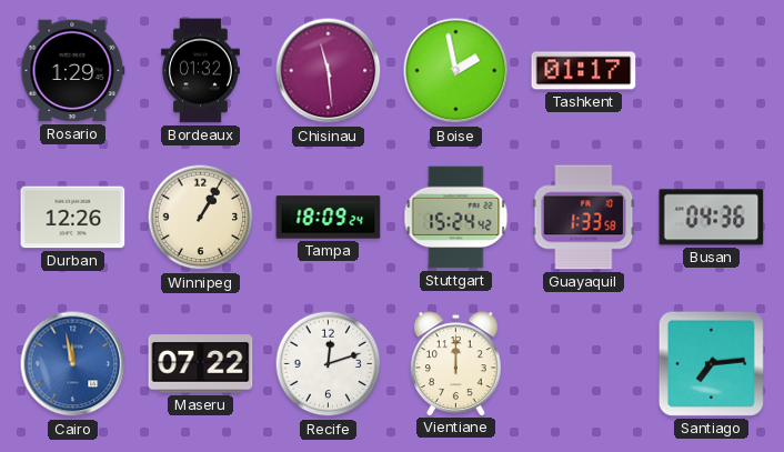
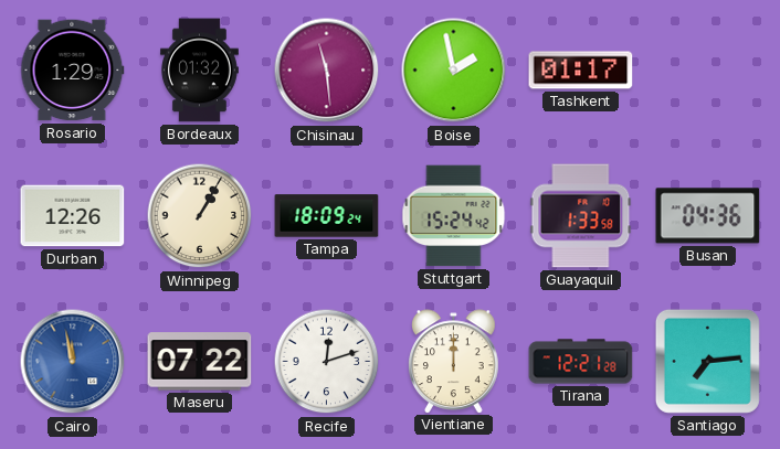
Tirana: none -> 12:21
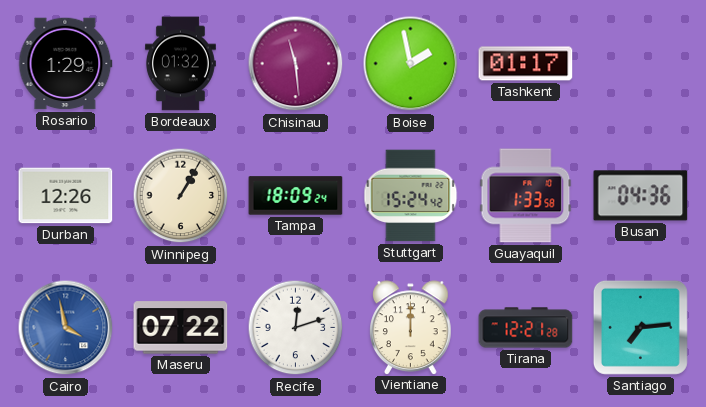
Cairo: 11:58 -> 3:58
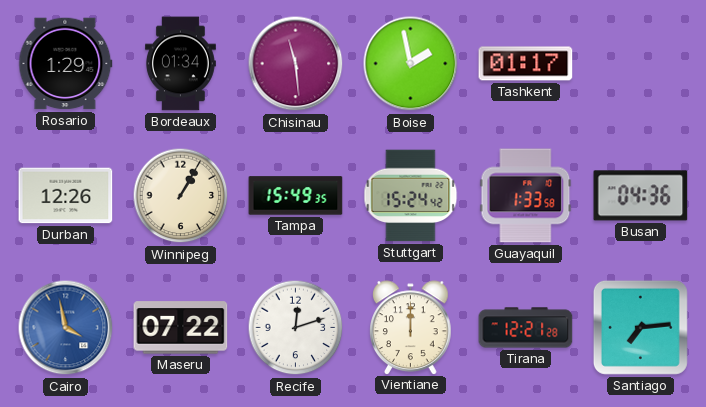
Bordeaux: 01:32 -> 01:34
Tampa: 18:09 -> 15:49
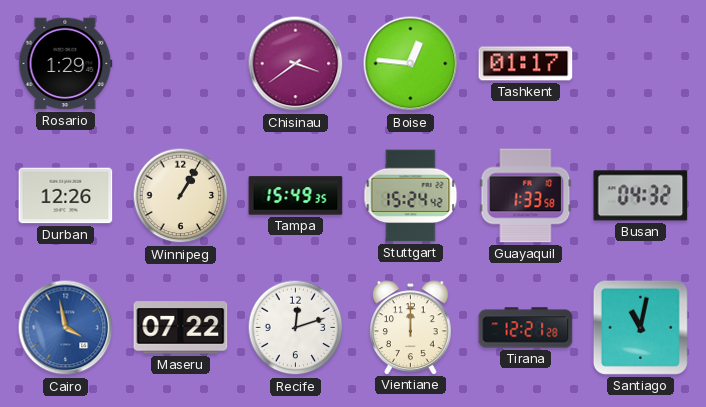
Bordeaux: 01:34 -> none
Chisinau: 11:29 -> 3:39
Boise: 1:58 -> 12:46
Busan: 04:36 -> 04:32
Santiago: 7:14 -> 11:02
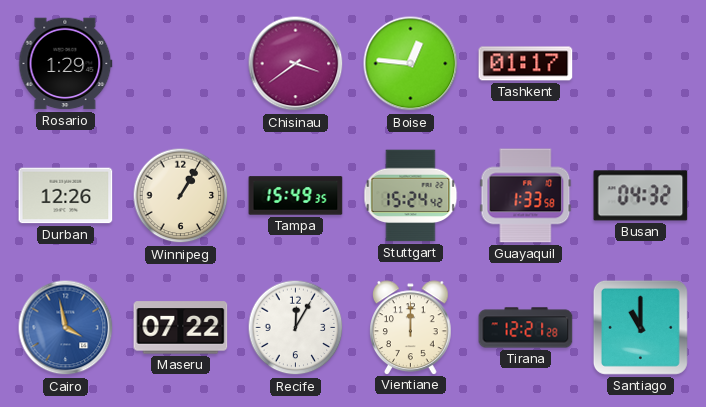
Recife: 12:12 -> 12:05
Santiago: 11:02 -> 11:00
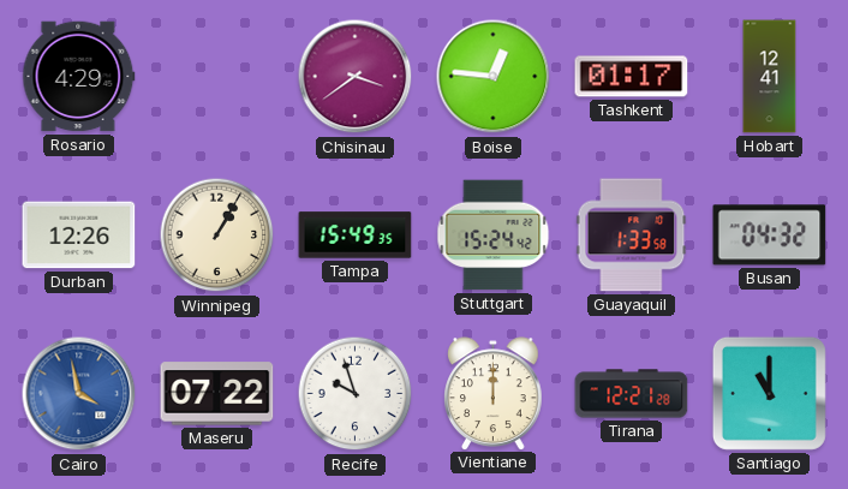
Rosario: 1:29 -> 4:29
Hobart: none -> 12:41
Recife: 12:05 -> 9:57
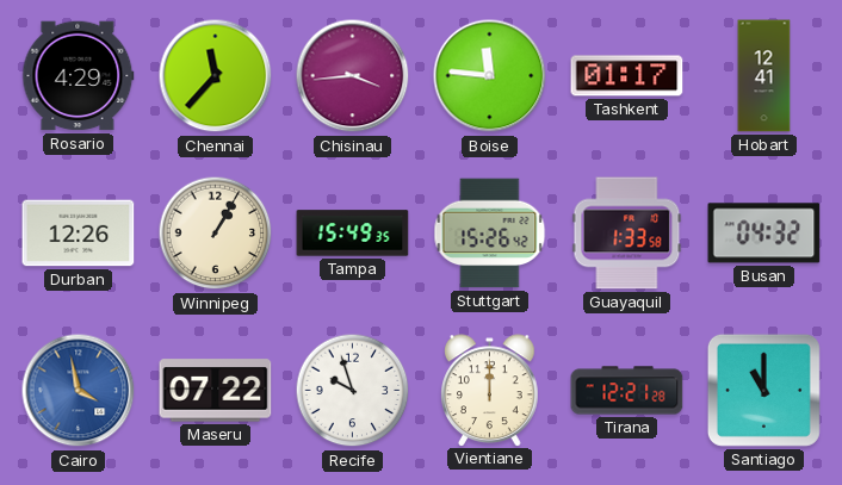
Chennai: none -> 11:37
Chisinau: 3:39 -> 3:44
Boise: 12:46 -> 11:46
Stuttgart: 15:24 -> 15:26
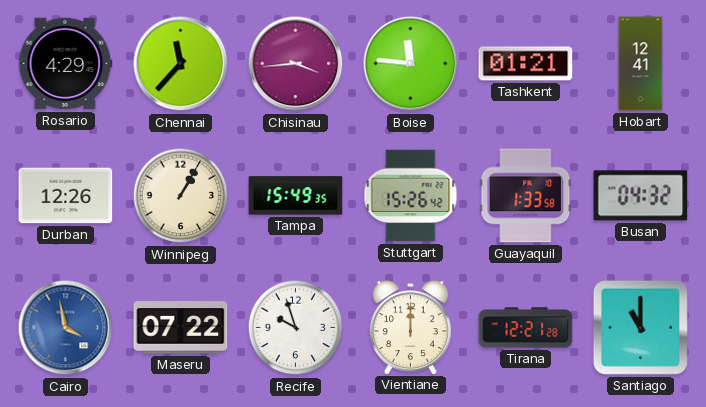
Tashkent: 01:17 -> 01:21
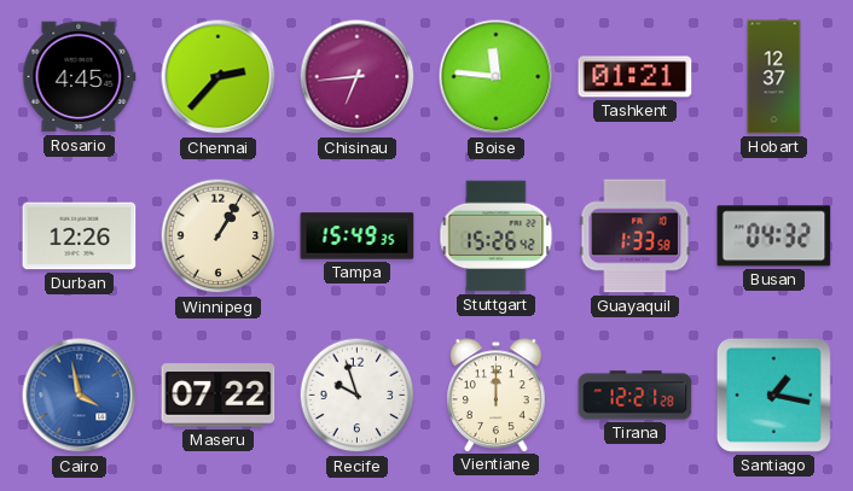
Rosario: 4:29 -> 4:45
Chennai: 11:37 -> 2:37
Chisinau: 3:44 -> 6:44
Hobart: 12:41 -> 12:37
Santiago: 11:00 -> 1:17
